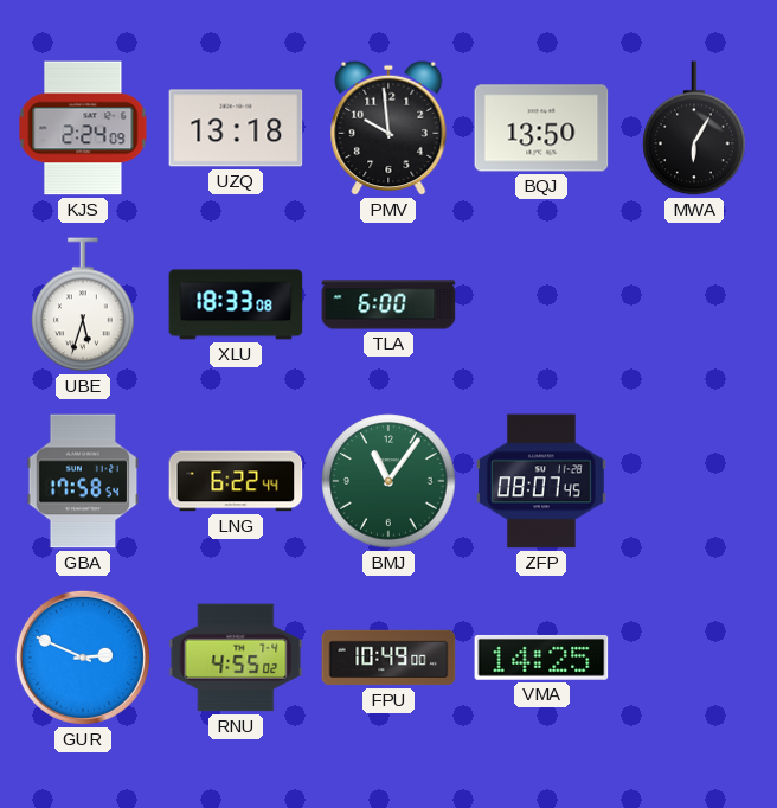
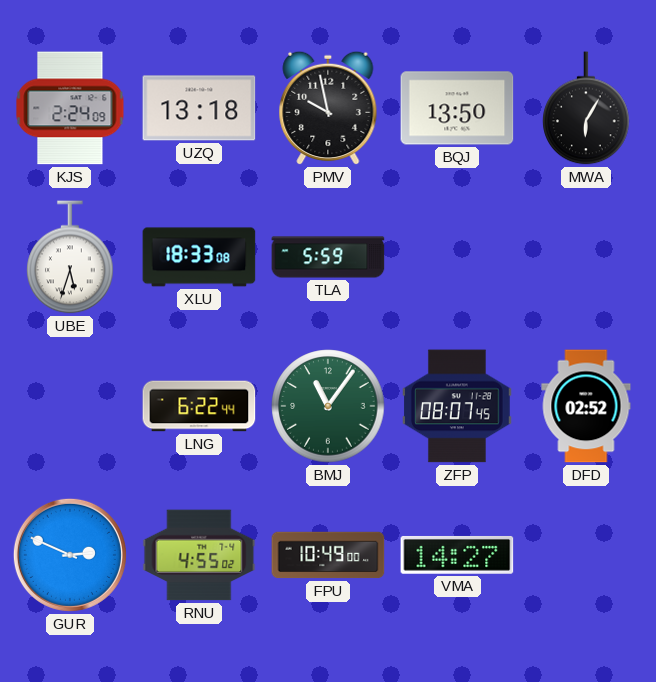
PMV: 9:59 -> 9:58
TLA: 6:00 -> 5:59
GBA: 17:58 -> none
DFD: none -> 02:52
VMA: 14:25 -> 14:27
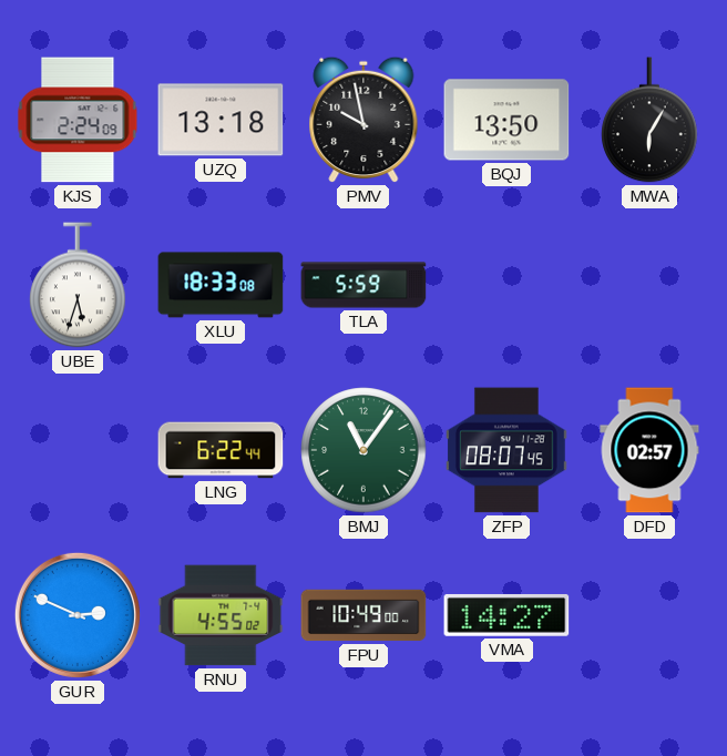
DFD: 02:52 -> 02:57
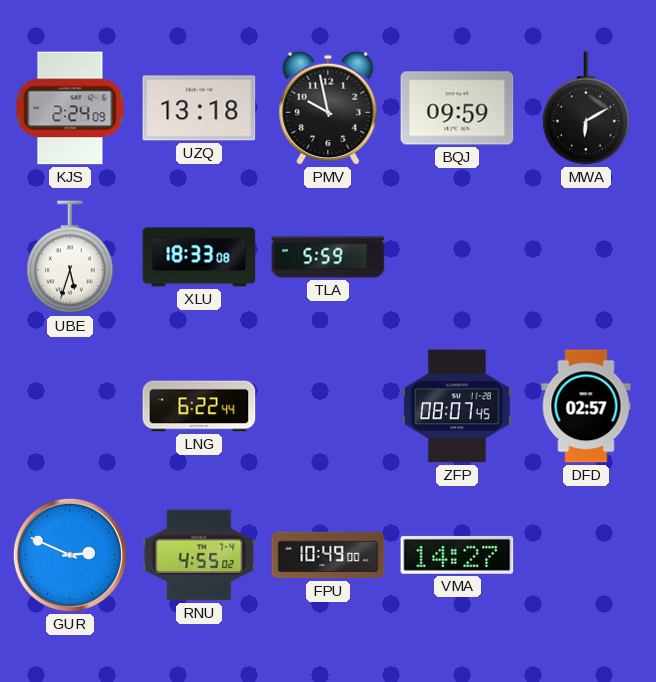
BQJ: 13:50 -> 09:59
MWA: 6:05 -> 6:10
BMJ: 11:06 -> none
